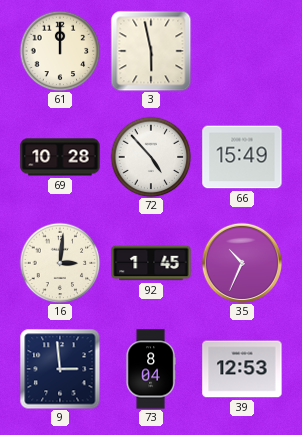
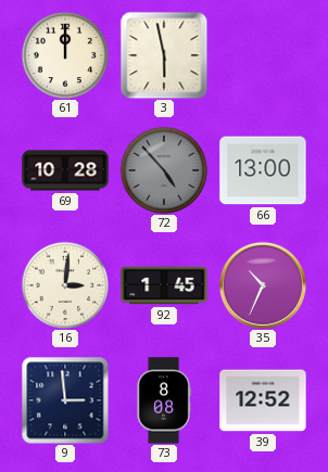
72 dial: white -> grey
66: 15:49 -> 13:00
73: 8:04 -> 8:08
39: 12:53 -> 12:52
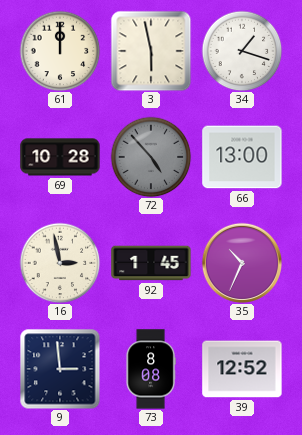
34: none -> 1:18
16: 3:01 -> 2:58
